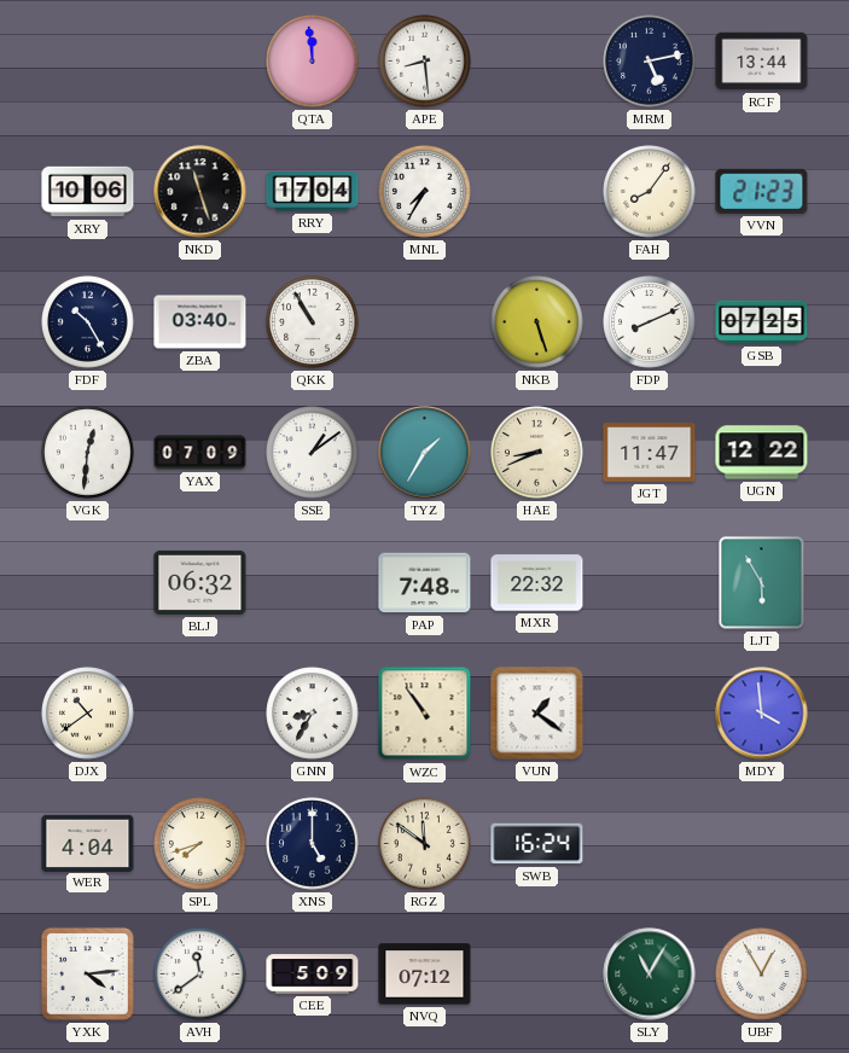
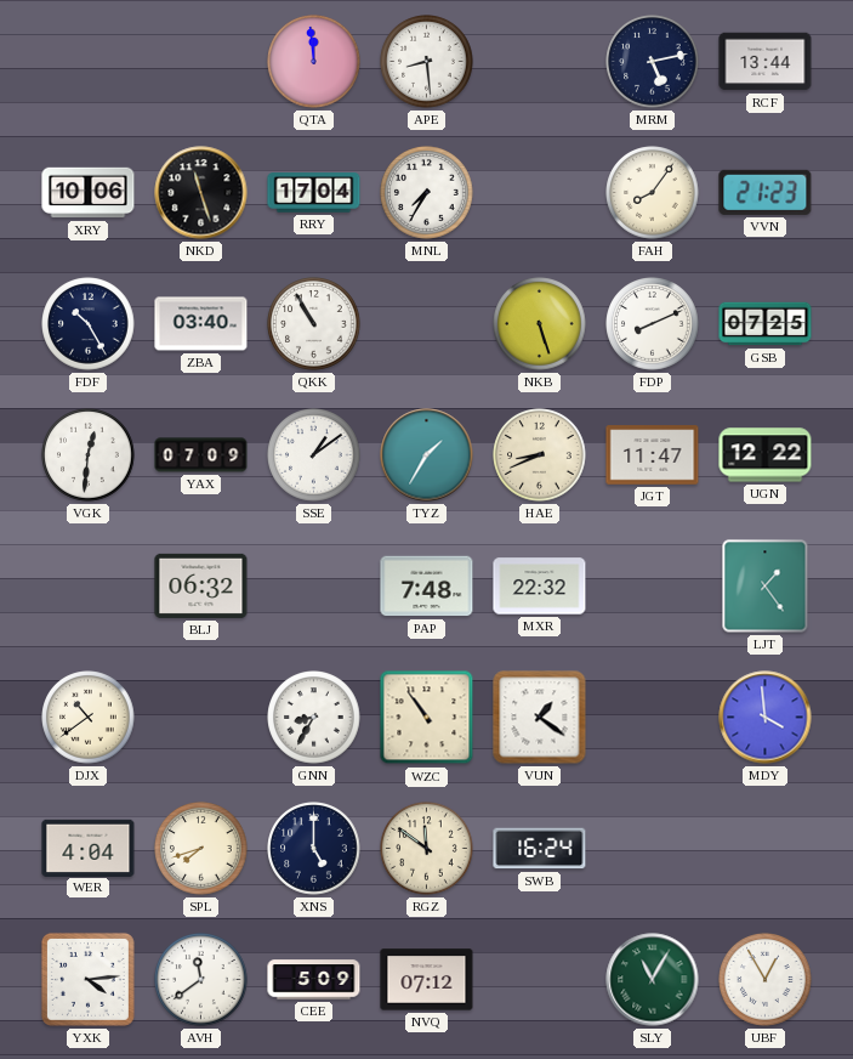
LJT: 5:55 -> 1:24
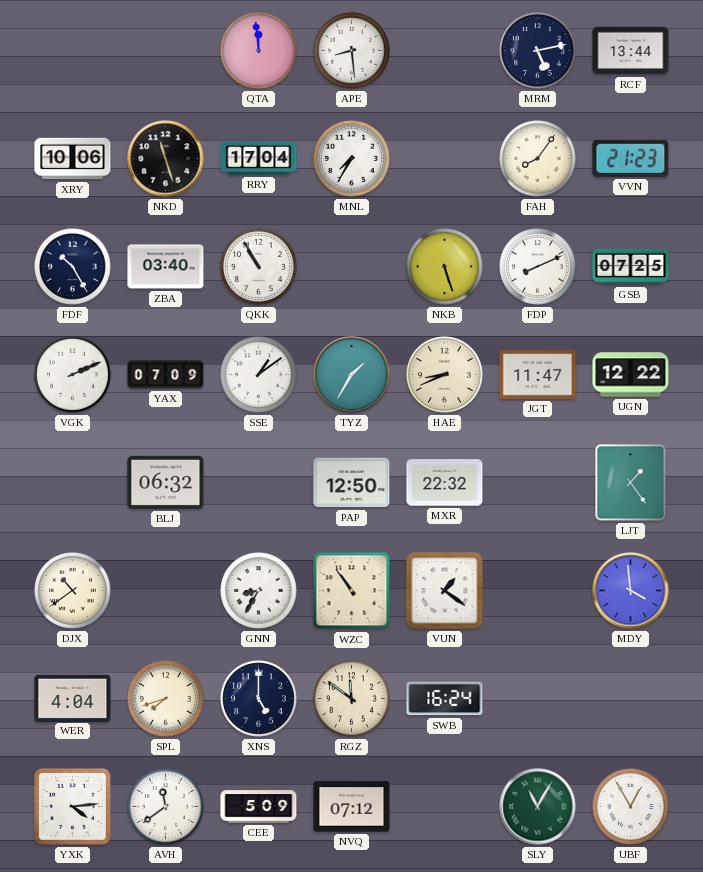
VGK: 12:31 -> 2:11
PAP: 7:48 -> 12:50
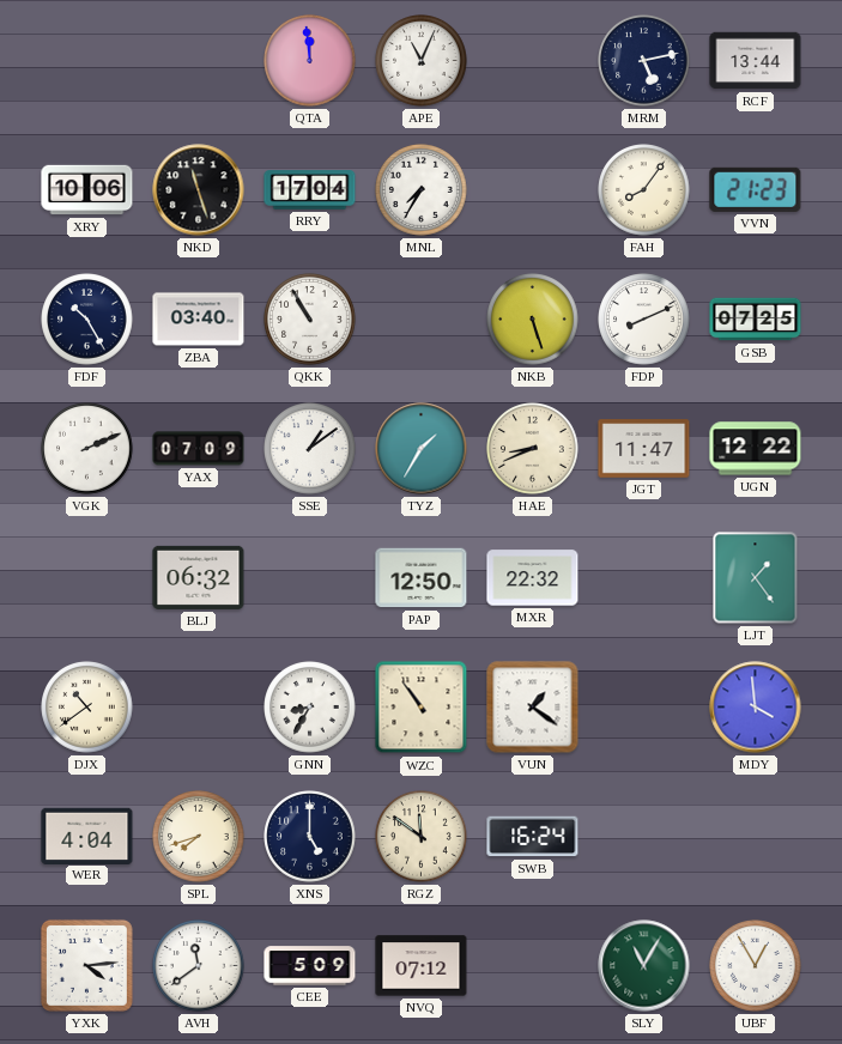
APE: 8:29 -> 11:04
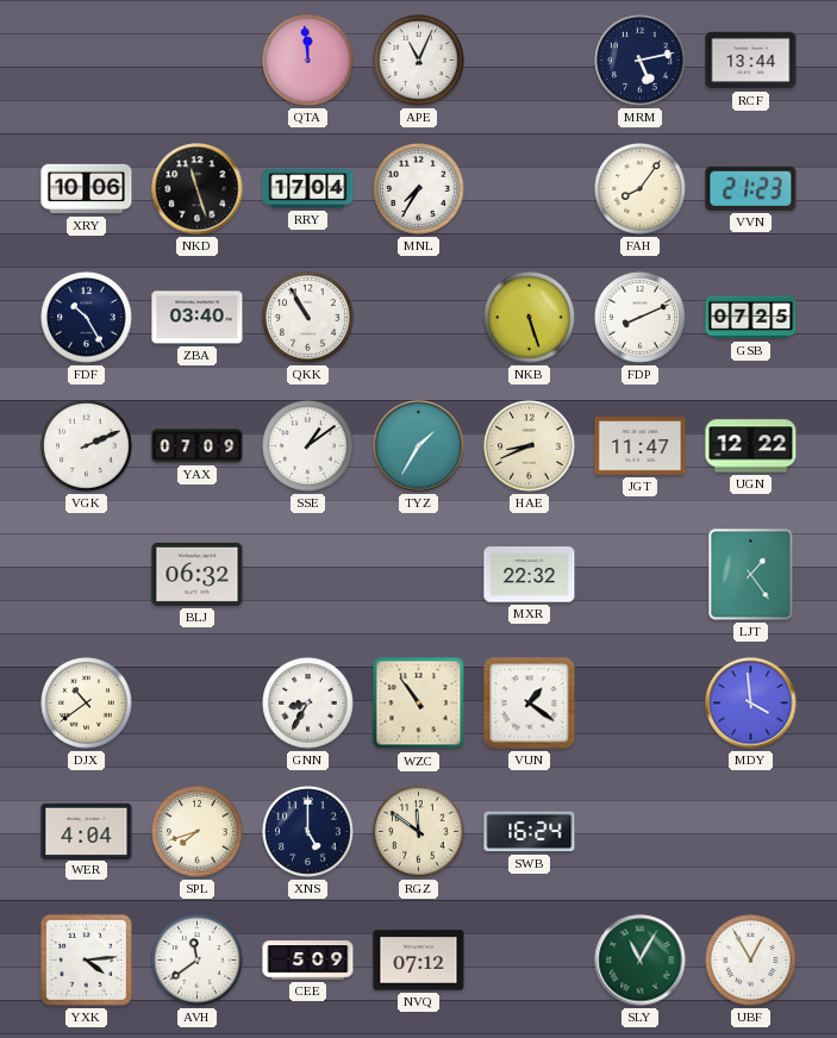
PAP: 12:50 -> none
